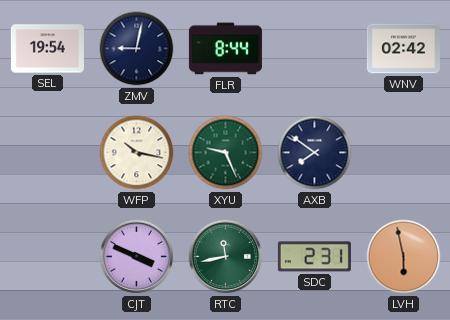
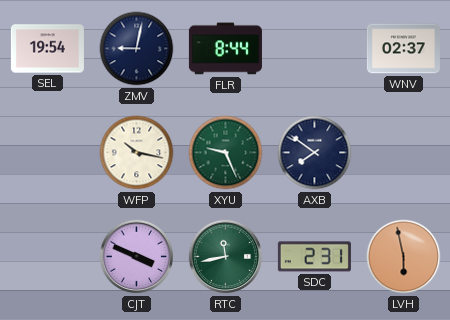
WNV: 02:42 -> 02:37
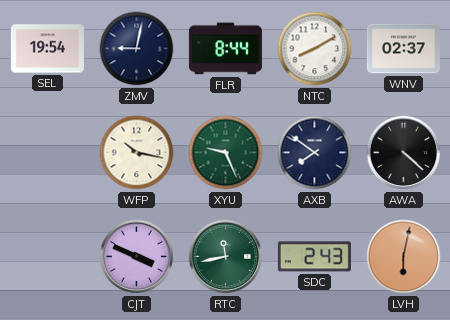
NTC: none -> 8:10
AWA: none -> 4:22
SDC: 2:31 -> 2:43
LVH: 5:58 -> 6:02
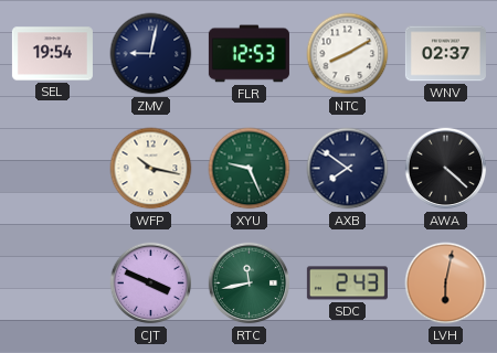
FLR: 8:44 -> 12:53
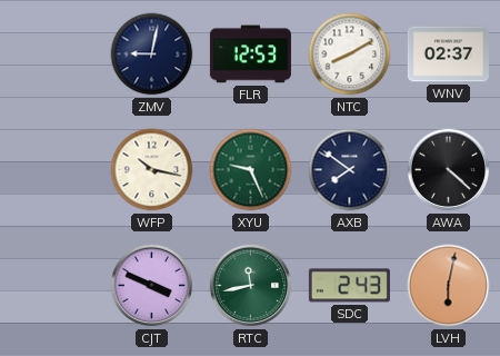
SEL: 19:54 -> none
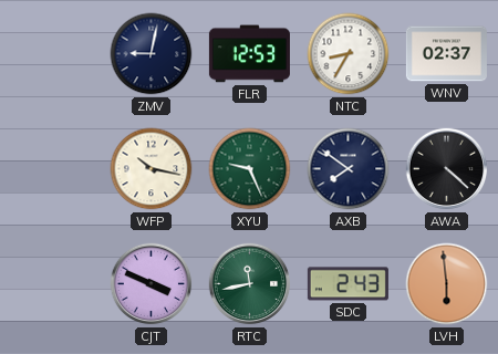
NTC: 8:10 -> 8:35
LVH: 6:02 -> 5:59
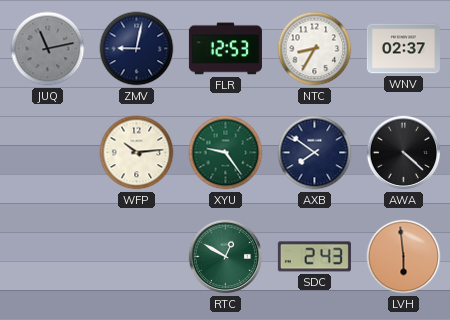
JUQ: none -> 11:13
WFP: 10:17 -> 10:14
XYU: 9:26 -> 9:24
CJT: 3:49 -> none
RTC: 11:43 -> 12:50
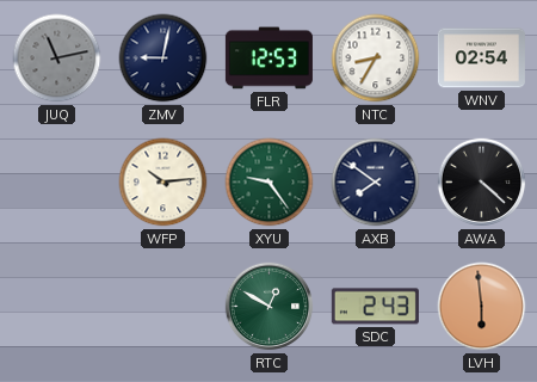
WNV: 02:37 -> 02:54
